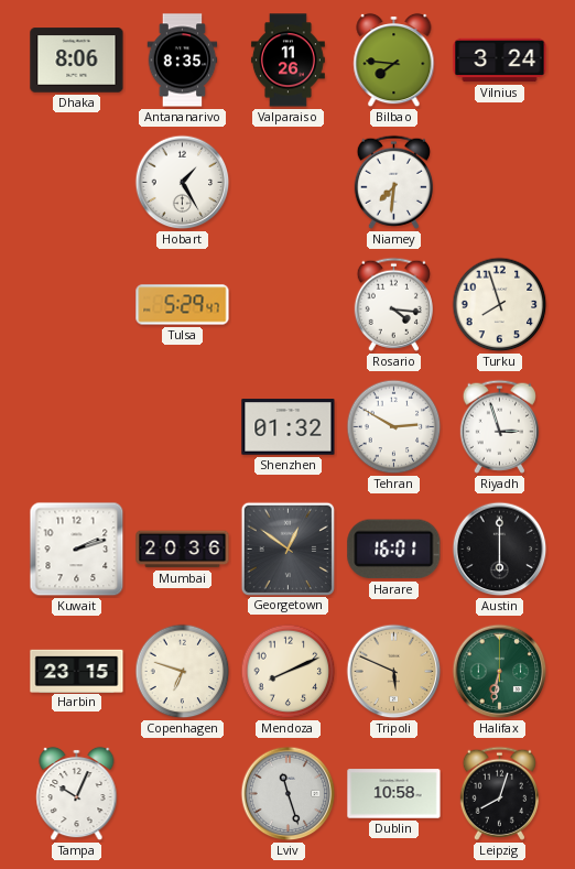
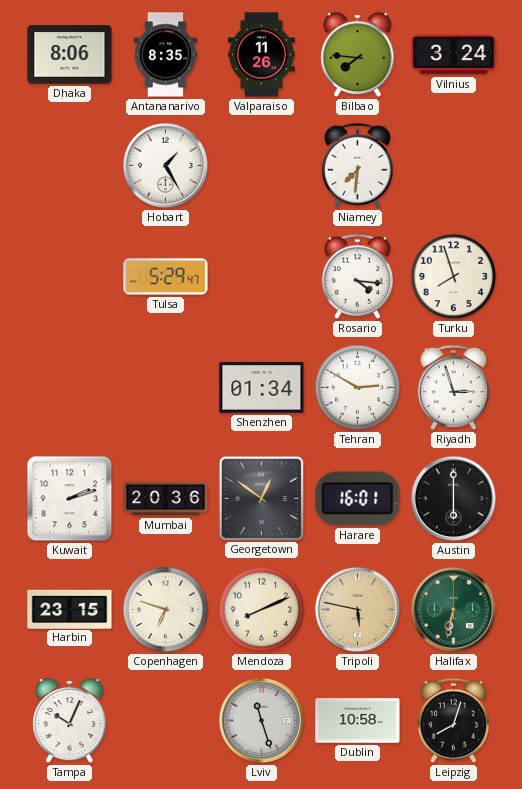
Shenzhen: 01:32 -> 01:34
Tripoli: 5:49 -> 5:47
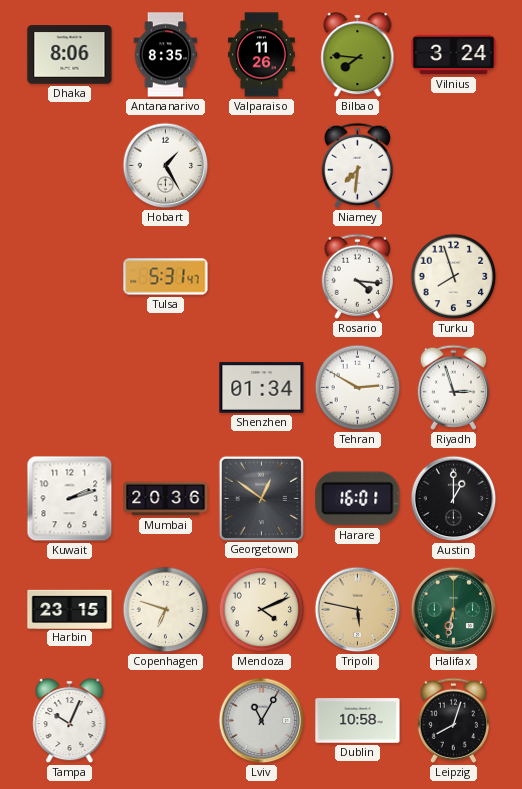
Tulsa: 5:29 -> 5:31
Austin: 6:00 -> 1:00
Mendoza: 8:11 -> 4:11
Lviv: 11:27 -> 11:05
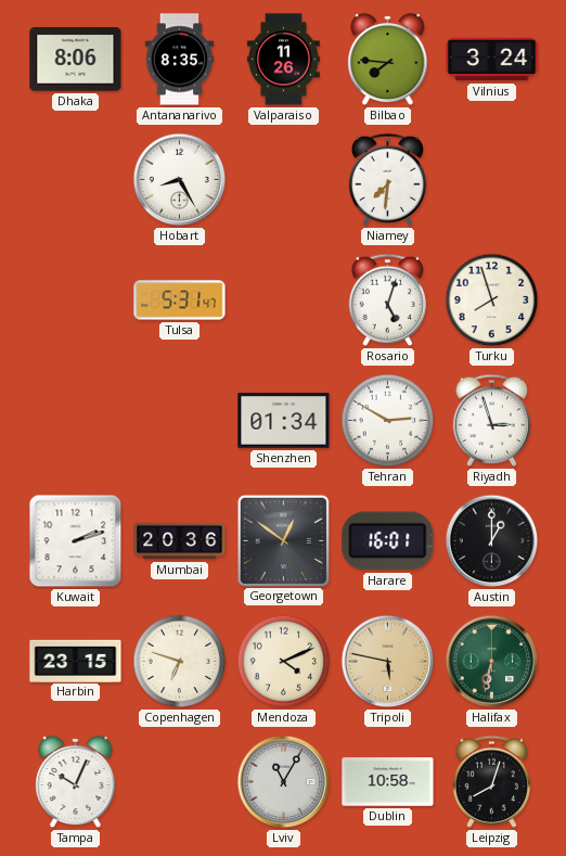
Hobart: 1:25 -> 8:25
Rosario: 4:16 -> 5:03
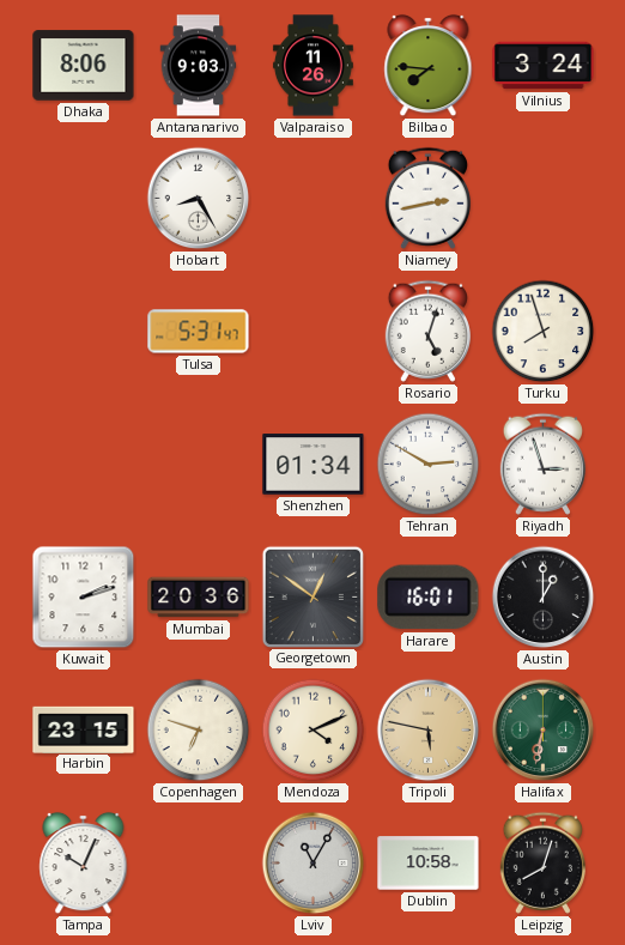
Antananarivo: 8:35 -> 9:03
Niamey: 7:31 -> 2:43
